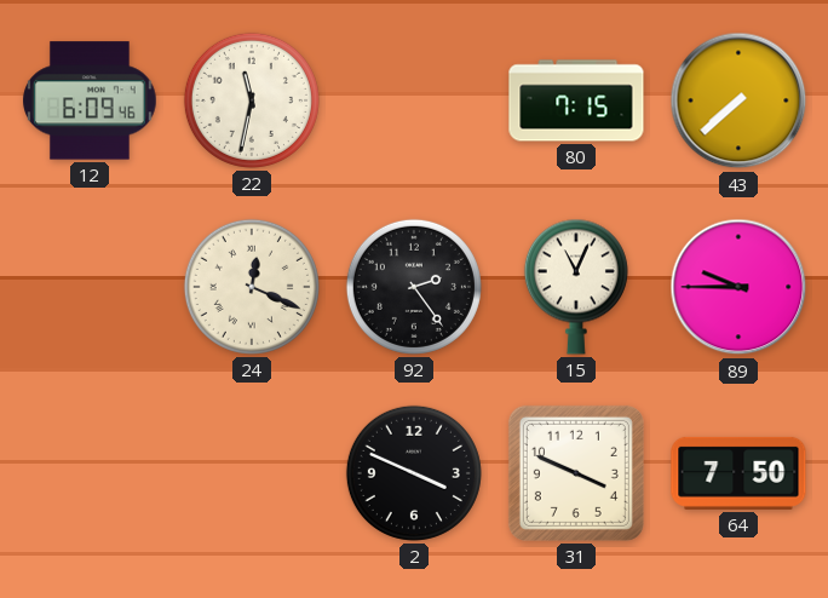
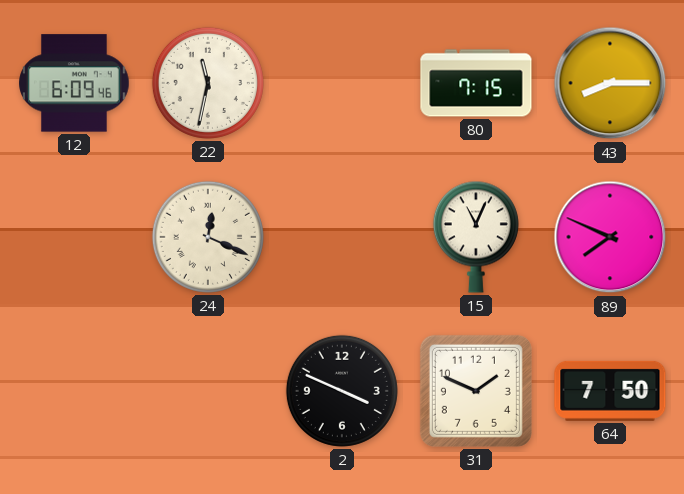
43: 7:38 -> 8:15
92: 2:24 -> none
89: 9:45 -> 7:49
31: 3:49 -> 1:49
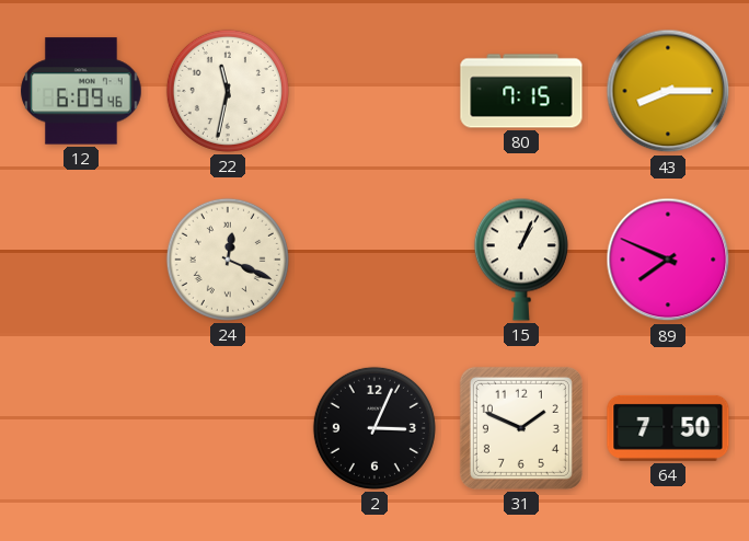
15: 11:04 -> 1:04
2: 3:49 -> 3:04
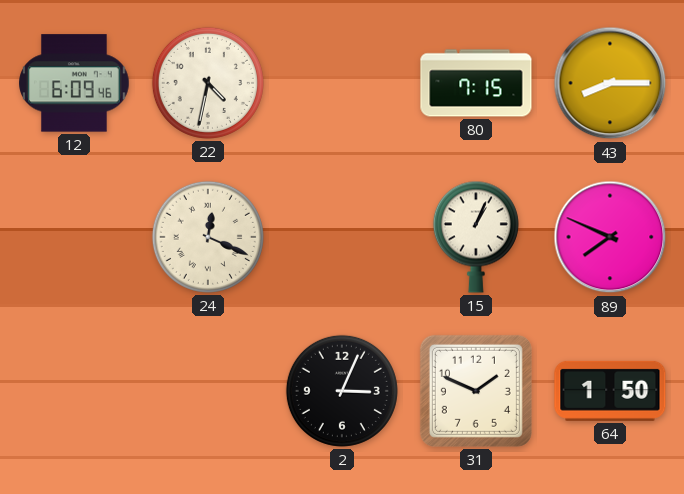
22: 11:32 -> 4:32
64: 7:50 -> 1:50
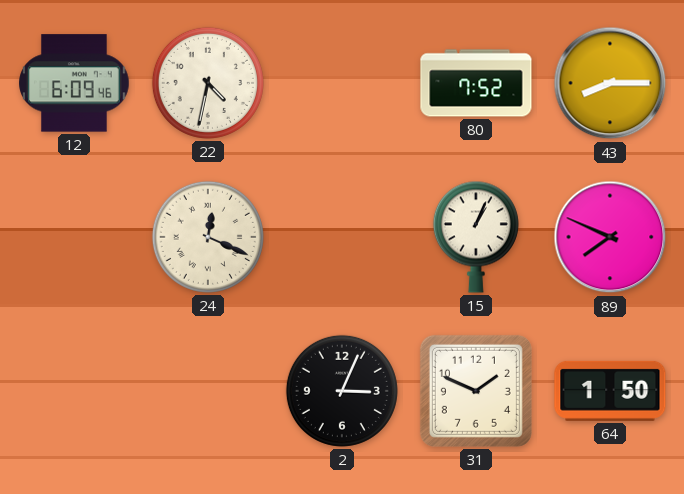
80: 7:15 -> 7:52
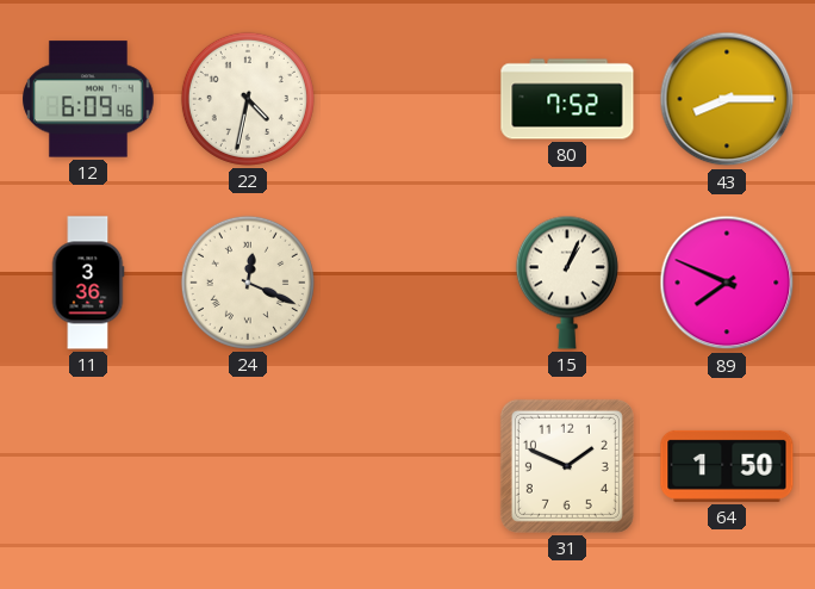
11: none -> 3:36
2: 3:04 -> none
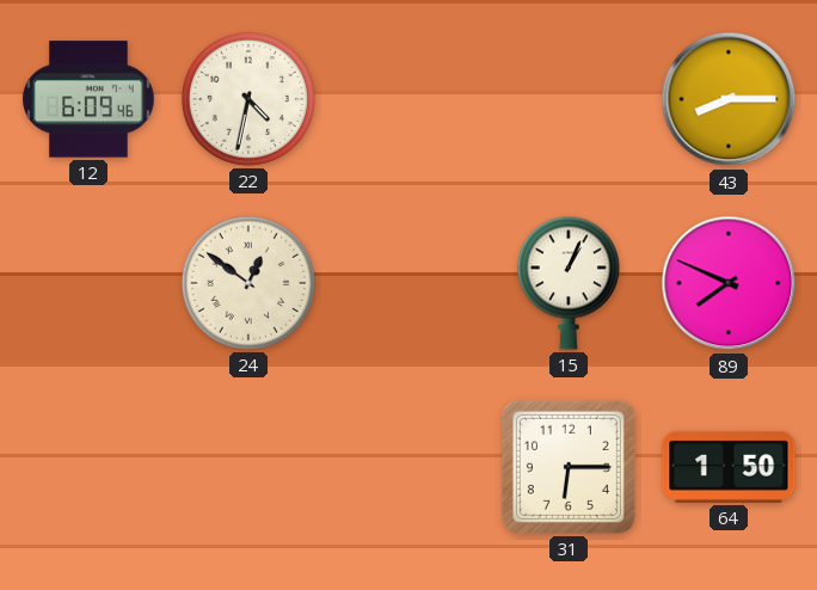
80: 7:52 -> none
11: 3:36 -> none
24: 12:19 -> 12:51
31: 1:49 -> 6:15
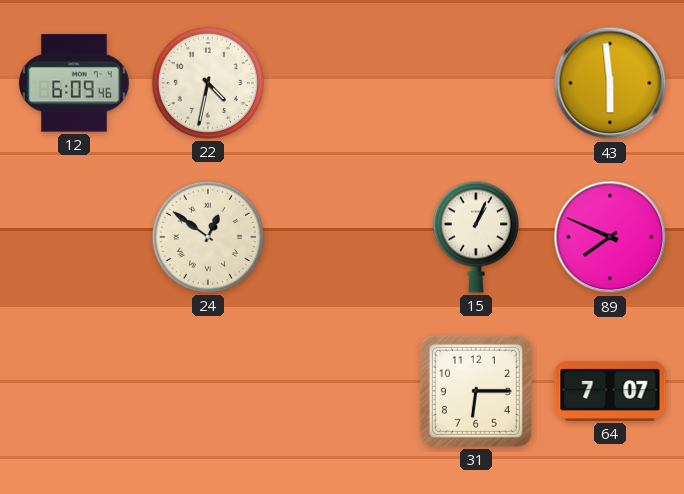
43: 8:15 -> 5:59
64: 1:50 -> 7:07
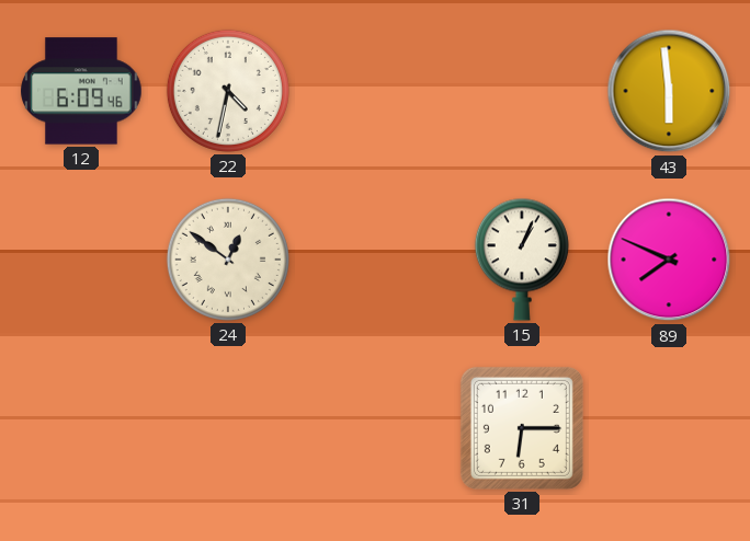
64: 7:07 -> none
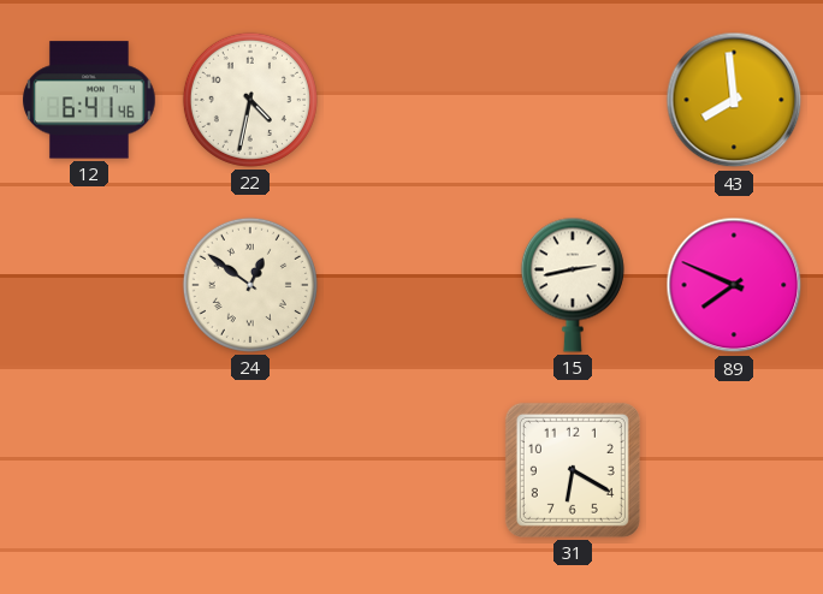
12: 6:09 -> 6:41
43: 5:59 -> 7:59
15: 1:04 -> 2:43
31: 6:15 -> 6:20
